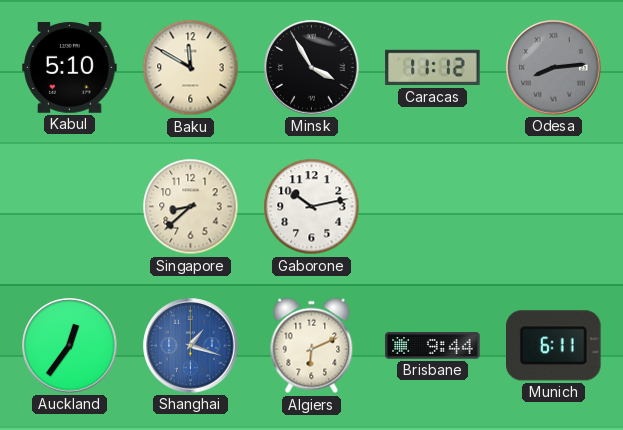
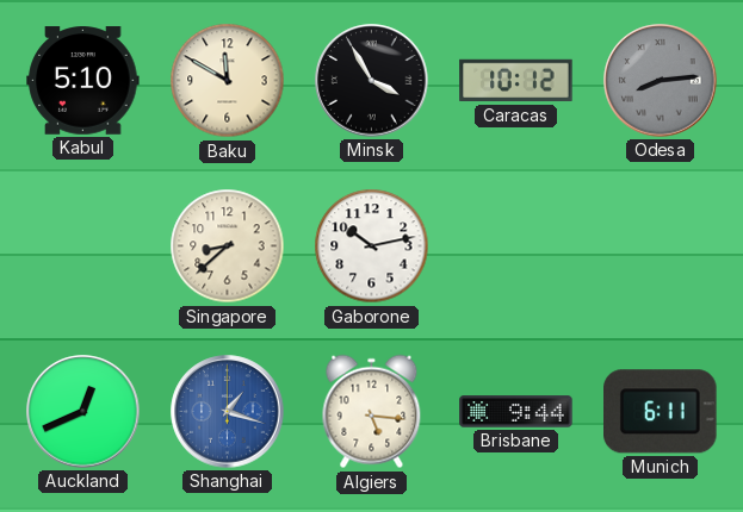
Caracas: 11:12 -> 10:12
Auckland: 12:36 -> 12:41
Algiers: 6:11 -> 5:16
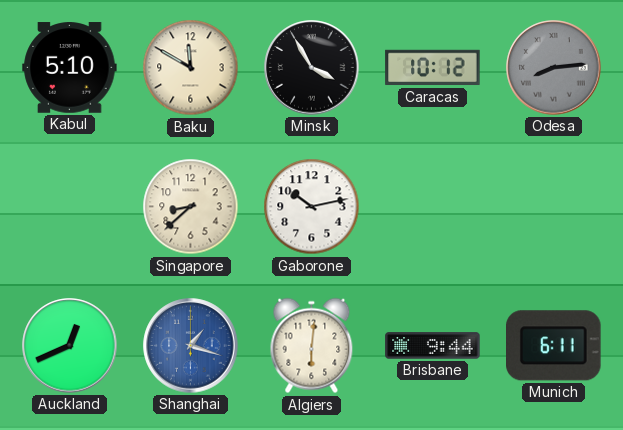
Algiers: 5:16 -> 6:01
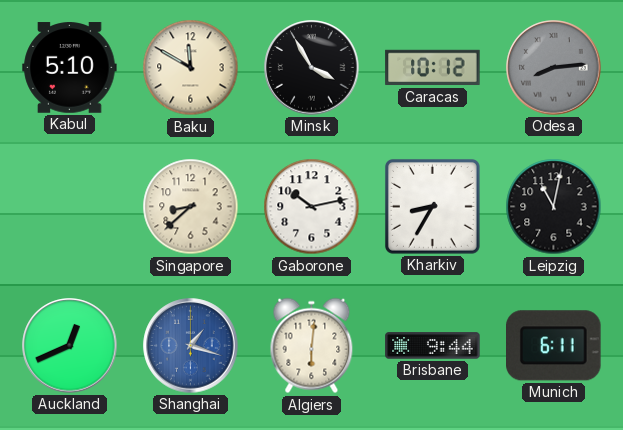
Kharkiv: none -> 8:35
Leipzig: none -> 11:02
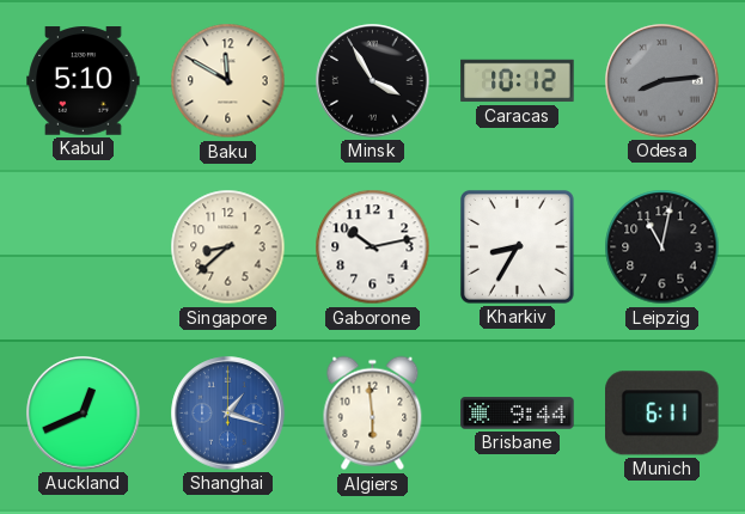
Algiers: 6:01 -> 5:59
